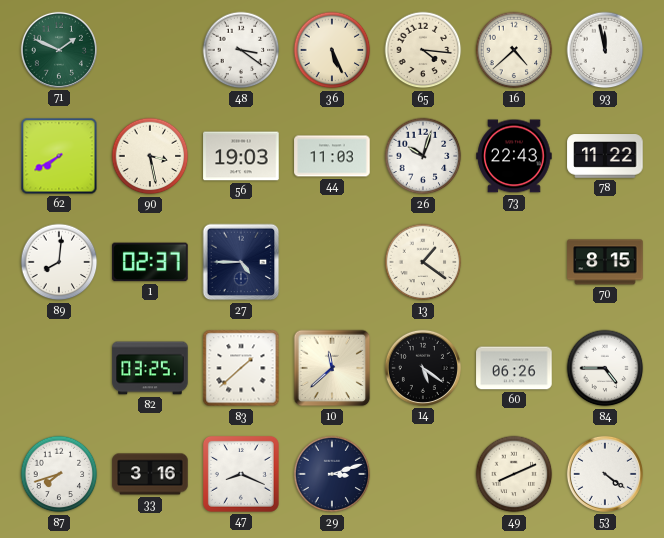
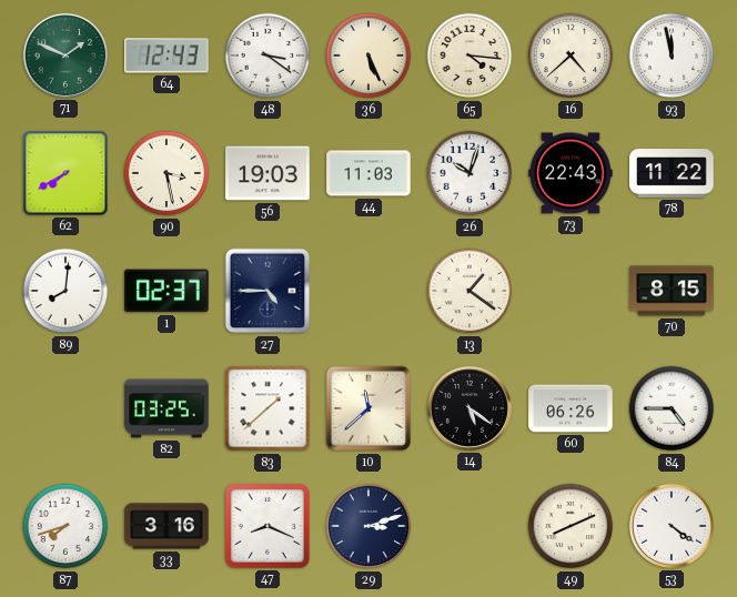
64: none -> 12:43
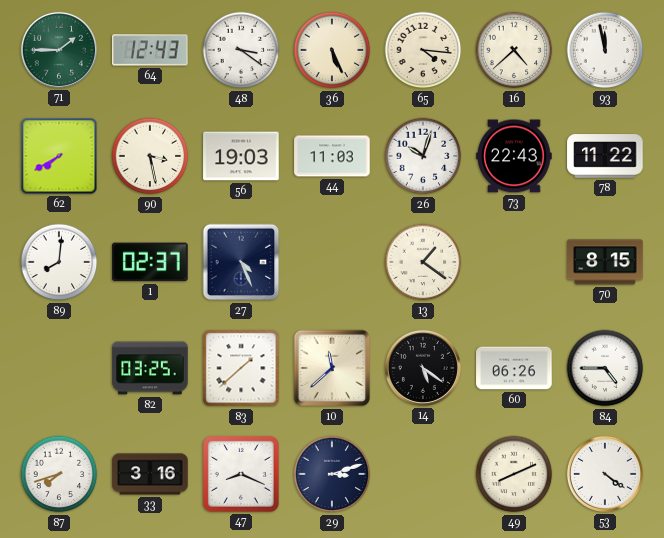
71: 1:49 -> 1:45
27: 4:45 -> 4:26
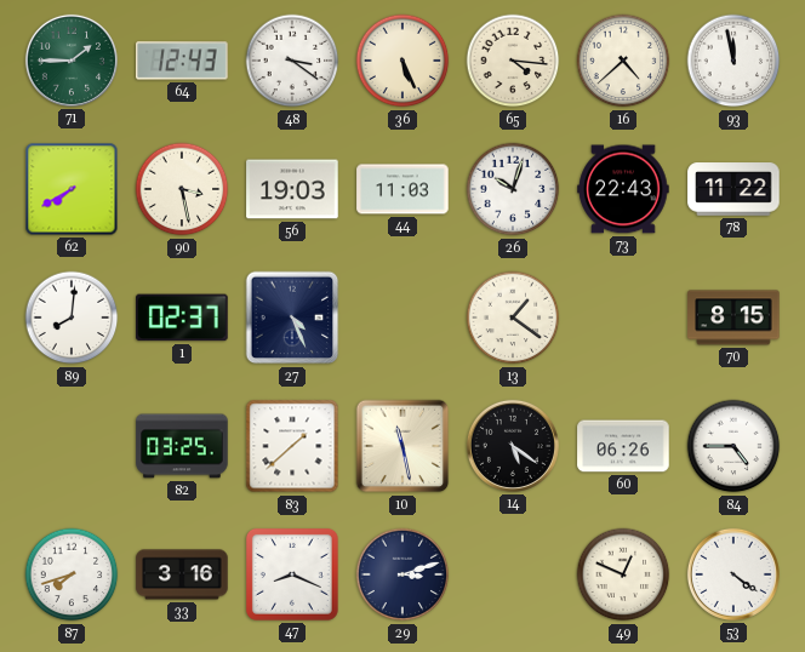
10: 11:38 -> 11:28
49: 8:11 -> 12:49
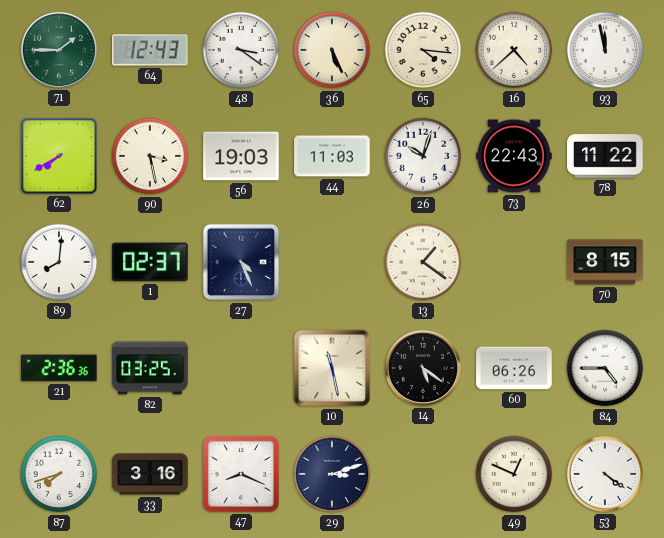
21: none -> 2:36
83: 1:38 -> none
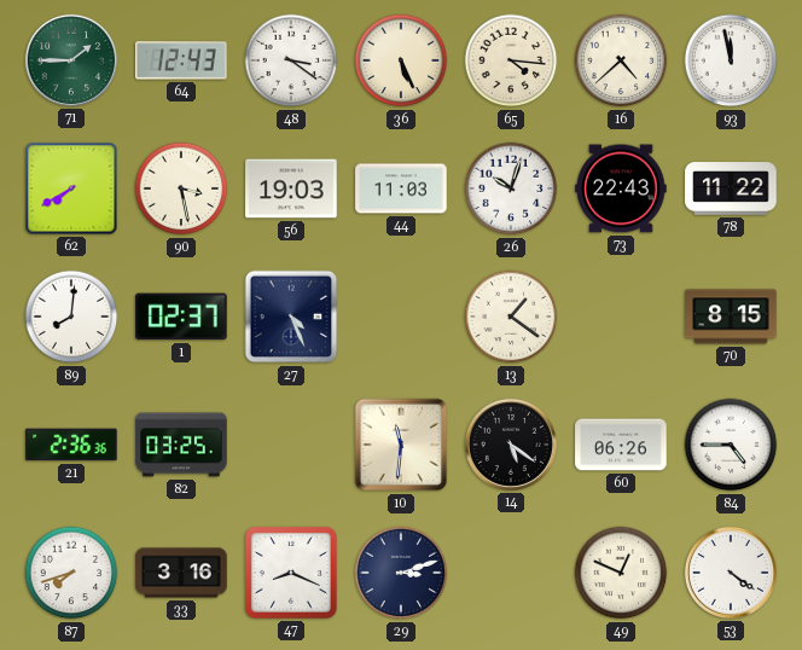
10: 11:28 -> 11:31
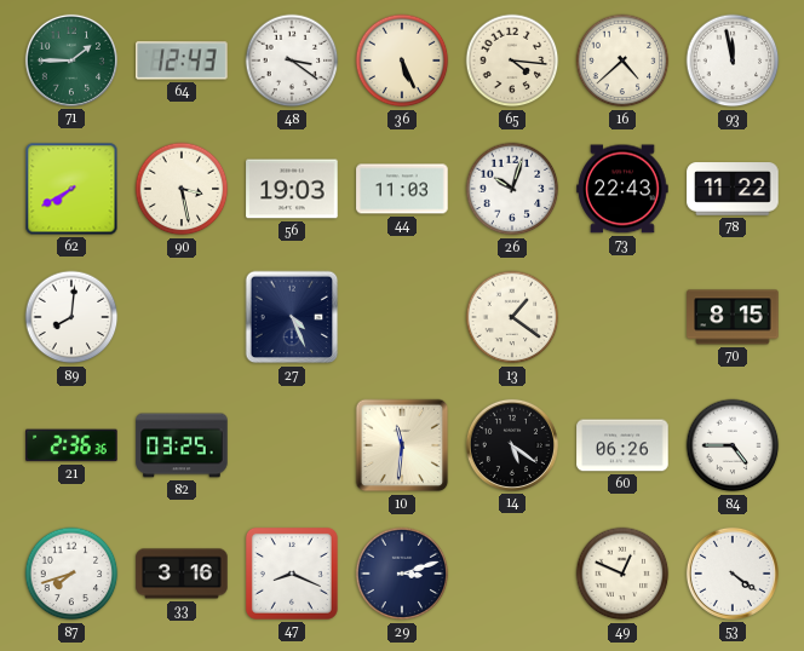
1: 02:37 -> none
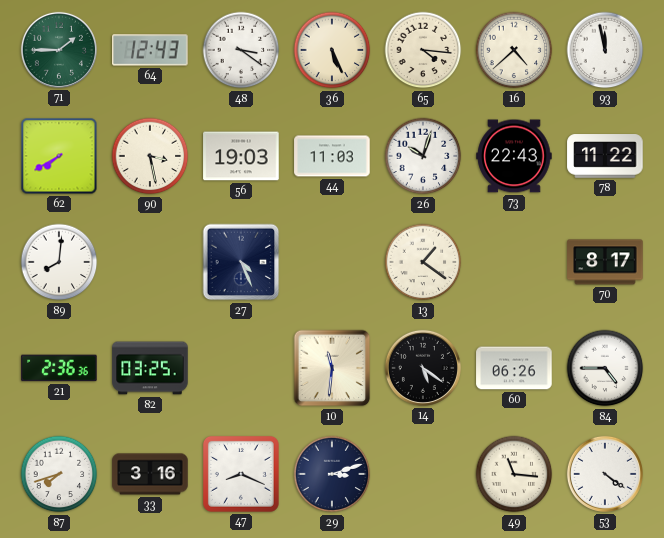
70: 8:15 -> 8:17
49: 12:49 -> 11:16
